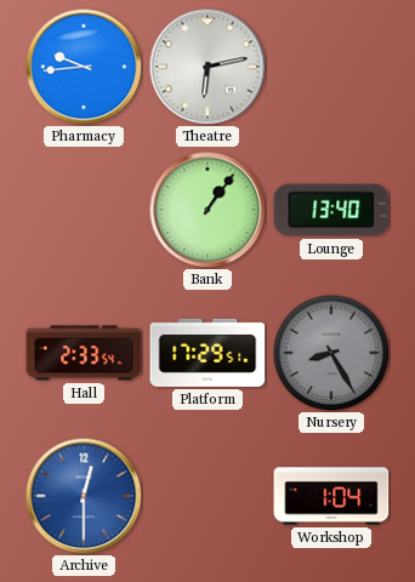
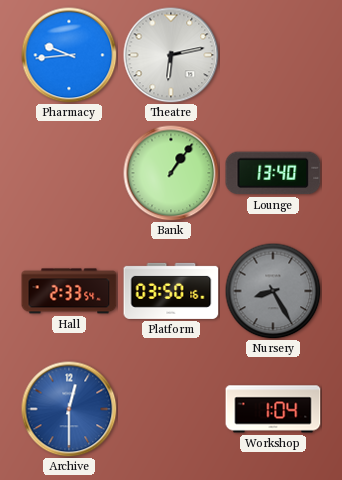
Platform: 17:29 -> 03:50
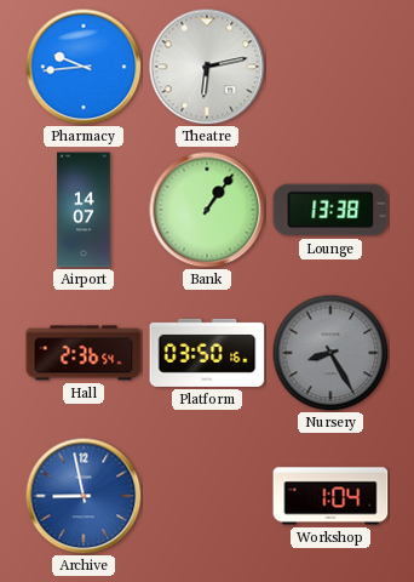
Airport: none -> 14:07
Lounge: 13:40 -> 13:38
Hall: 2:33 -> 2:36
Archive: 12:30 -> 8:58
